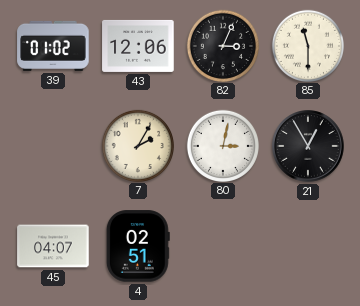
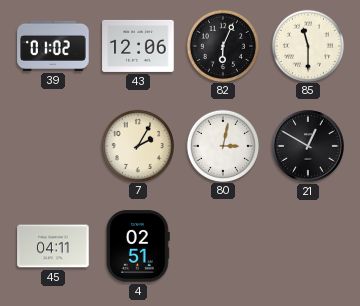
82: 3:04 -> 6:04
21: 12:55 -> 12:50
45: 04:07 -> 04:11
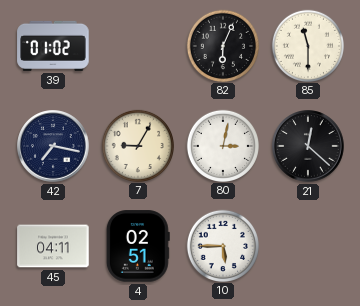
43: 12:06 -> none
42: none -> 7:17
7: 2:05 -> 9:05
21: 12:50 -> 12:22
10: none -> 5:45
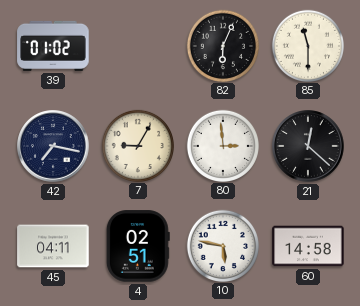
80: 3:02 -> 2:59
10: 5:45 -> 5:47
60: none -> 14:58
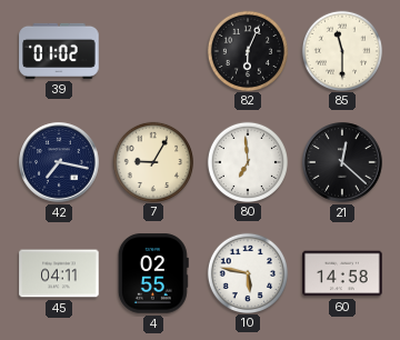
80: 2:59 -> 6:59
4: 02:51 -> 02:55
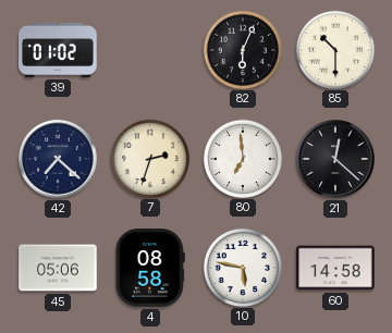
85: 11:30 -> 10:30
42: 7:17 -> 7:22
7: 9:05 -> 2:33
45: 04:11 -> 05:06
4: 02:55 -> 08:58
